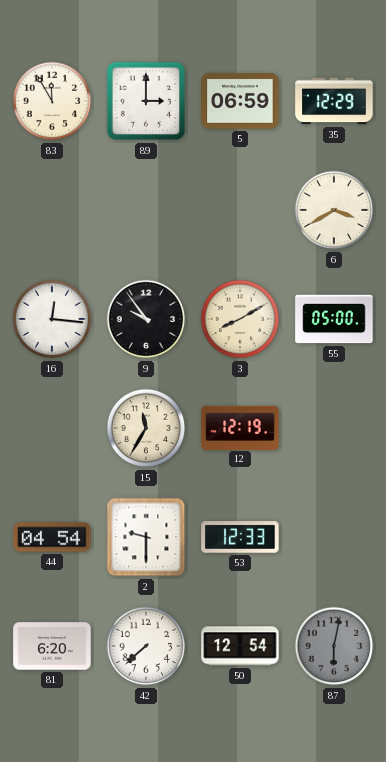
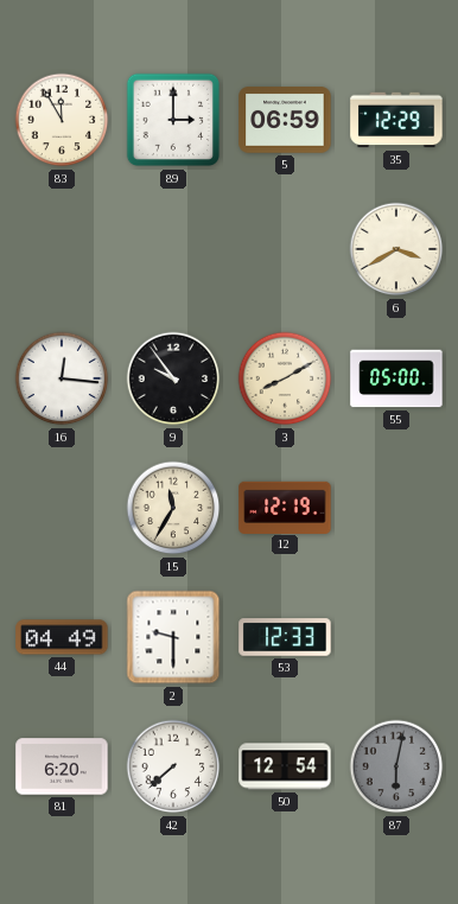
44: 04:54 -> 04:49
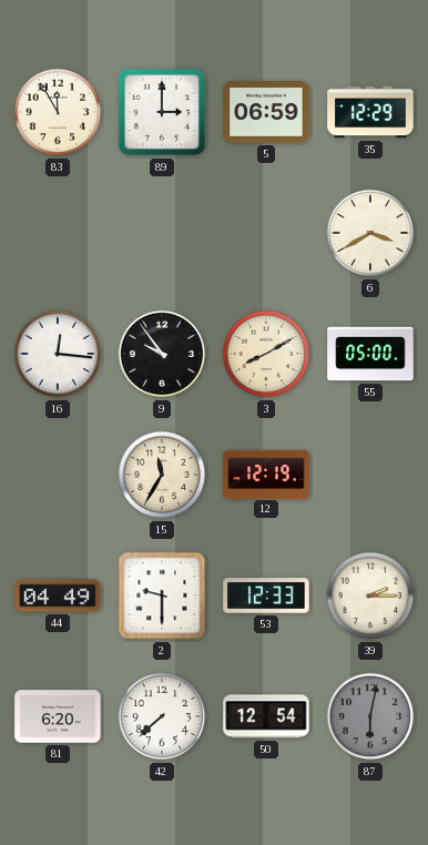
39: none -> 2:15
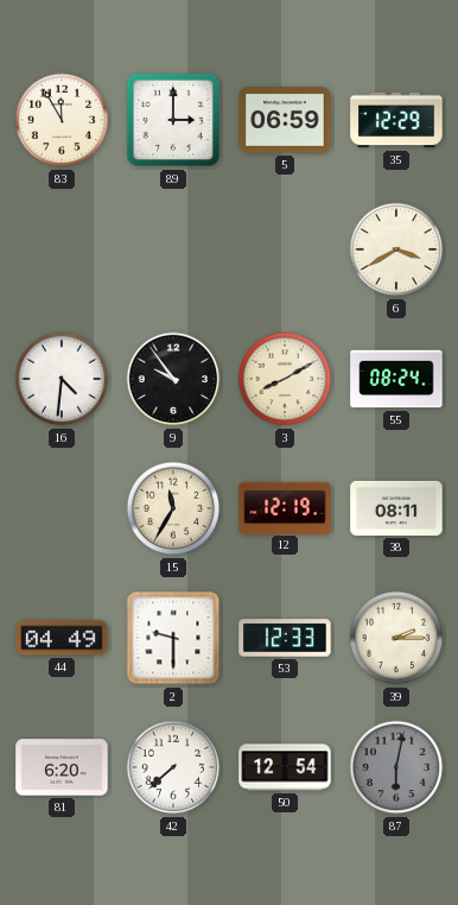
16: 12:16 -> 4:31
55: 05:00 -> 08:24
38: none -> 08:11
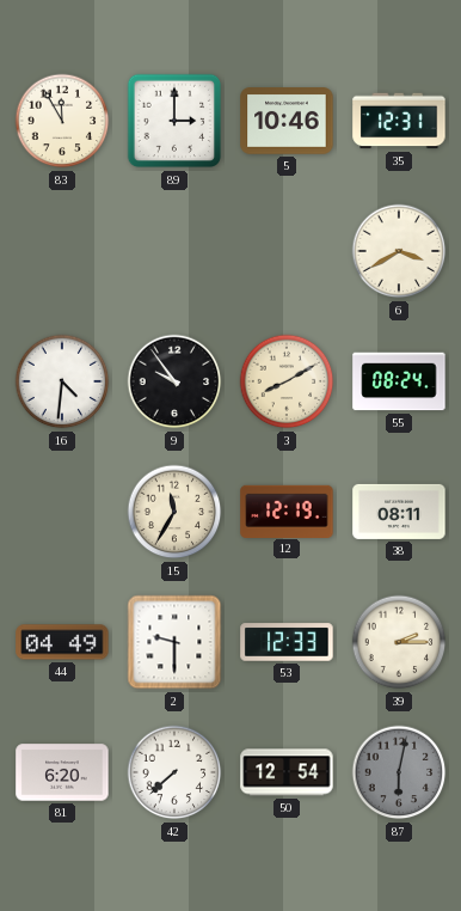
5: 06:59 -> 10:46
35: 12:29 -> 12:31
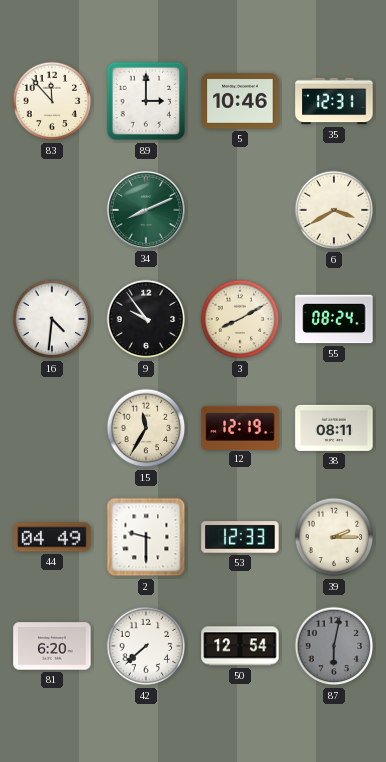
83: 11:55 -> 11:53
34: none -> 8:11
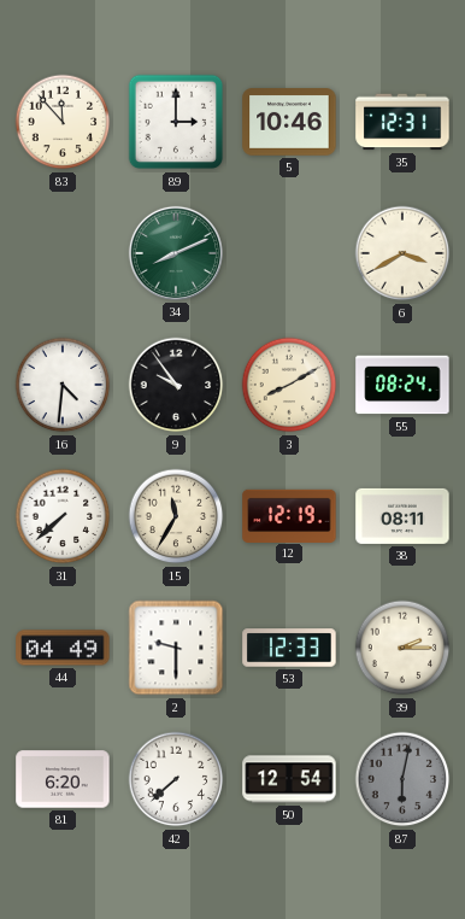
31: none -> 7:38
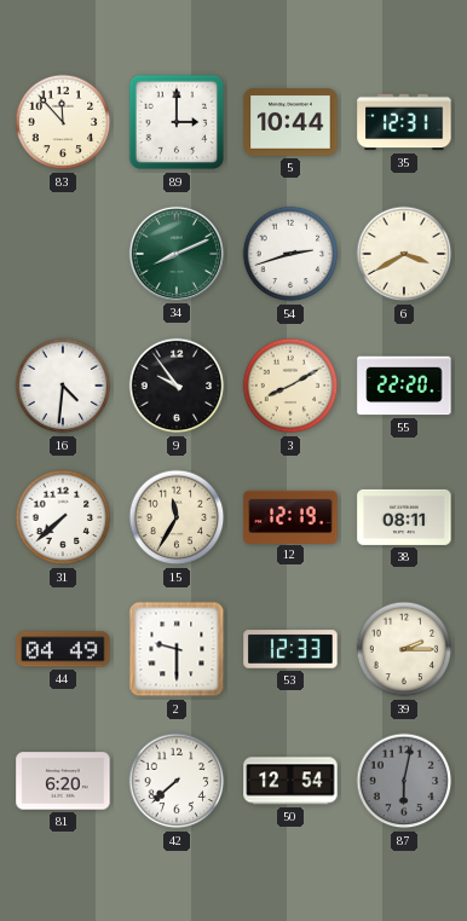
5: 10:46 -> 10:44
54: none -> 2:42
55: 08:24 -> 22:20
